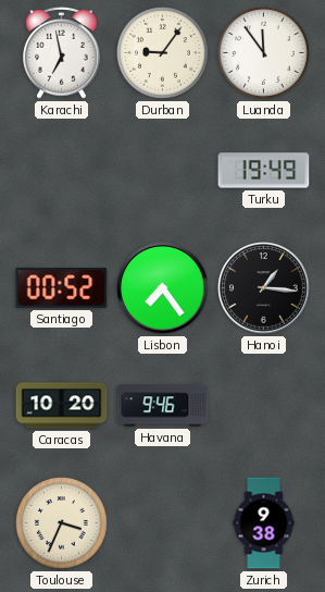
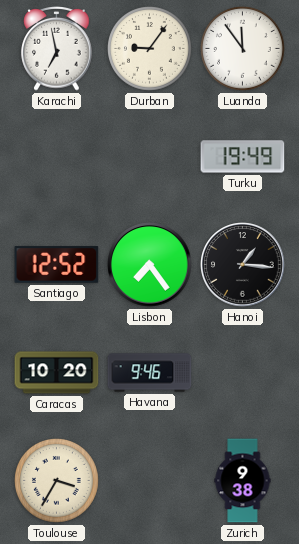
Santiago: 00:52 -> 12:52
Toulouse: 3:34 -> 3:35
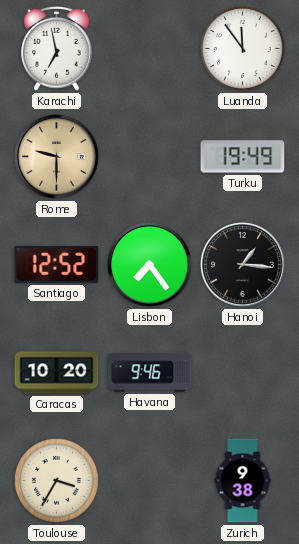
Durban: 9:06 -> none
Rome: none -> 9:30
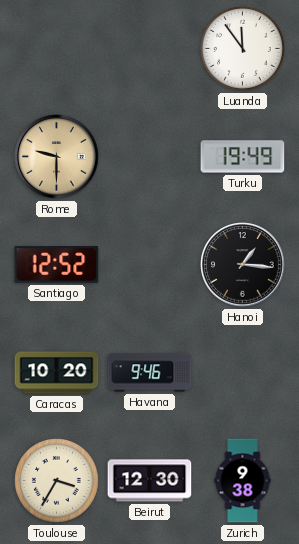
Karachi: 6:58 -> none
Lisbon: 7:24 -> none
Beirut: none -> 12:30
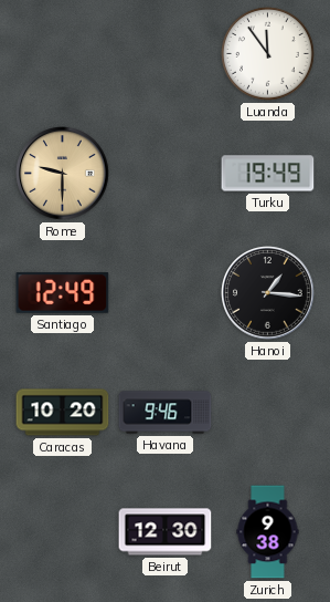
Santiago: 12:52 -> 12:49
Toulouse: 3:35 -> none
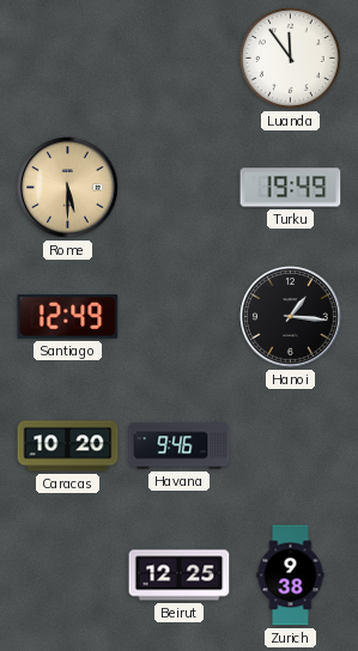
Rome: 9:30 -> 5:30
Beirut: 12:30 -> 12:25
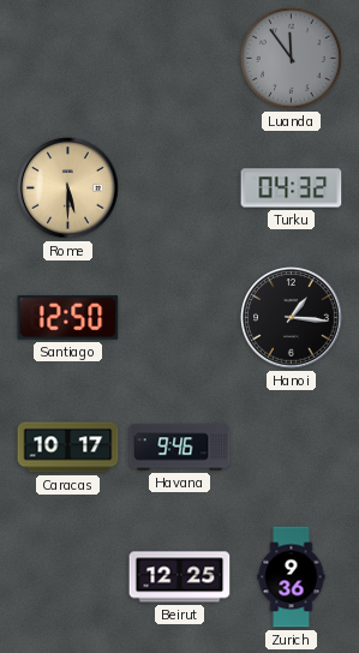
Luanda dial: white -> grey
Turku: 19:49 -> 04:32
Santiago: 12:49 -> 12:50
Caracas: 10:20 -> 10:17
Zurich: 9:38 -> 9:36
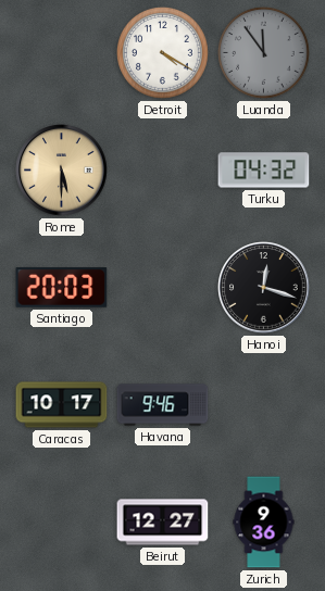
Detroit: none -> 4:20
Santiago: 12:50 -> 20:03
Hanoi: 1:16 -> 12:18
Beirut: 12:25 -> 12:27
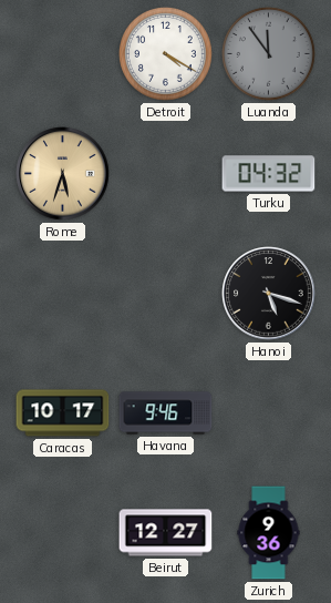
Rome: 5:30 -> 5:33
Santiago: 20:03 -> none
Hanoi: 12:18 -> 5:18
